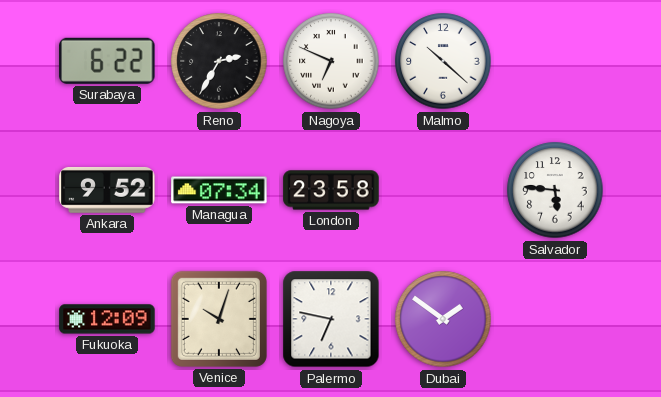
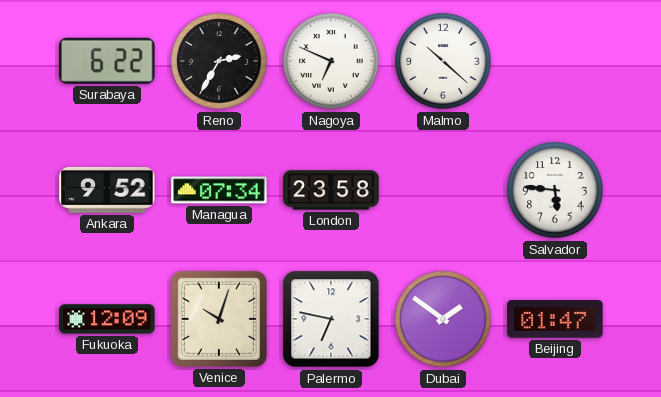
Beijing: none -> 01:47
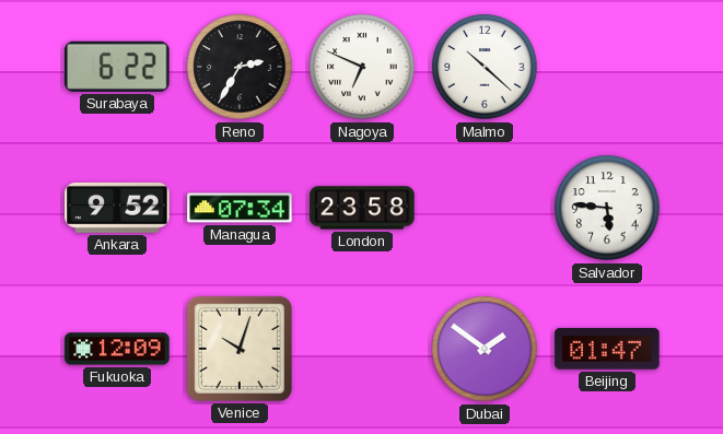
Palermo: 6:47 -> none
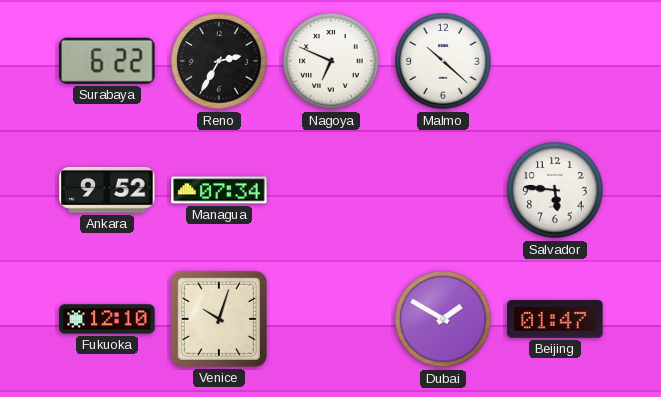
London: 23:58 -> none
Fukuoka: 12:09 -> 12:10
Dubai: 1:51 -> 1:50
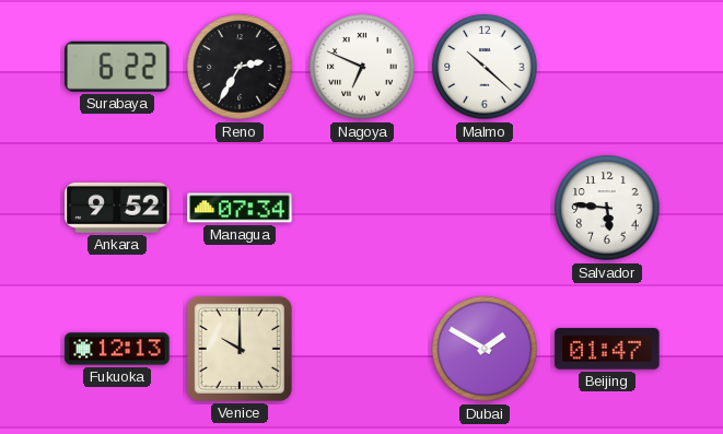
Fukuoka: 12:10 -> 12:13
Venice: 10:03 -> 10:00
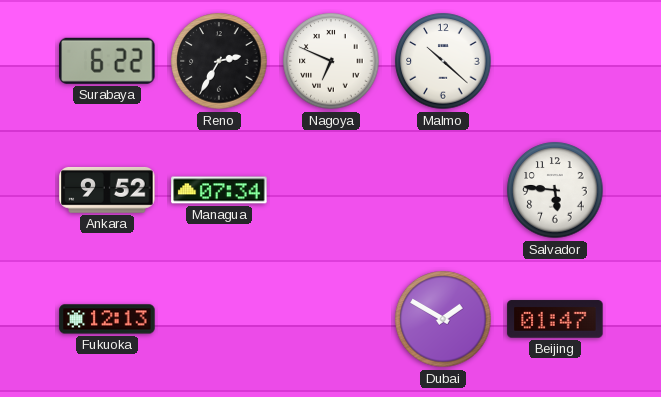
Venice: 10:00 -> none
